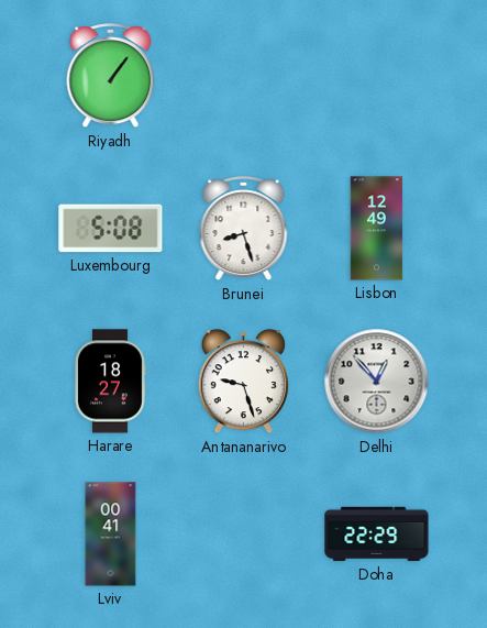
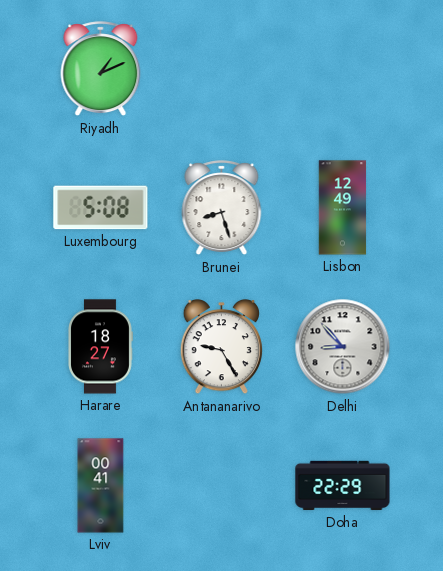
Riyadh: 1:06 -> 1:11
Antananarivo: 9:27 -> 9:25
Delhi: 12:53 -> 8:53
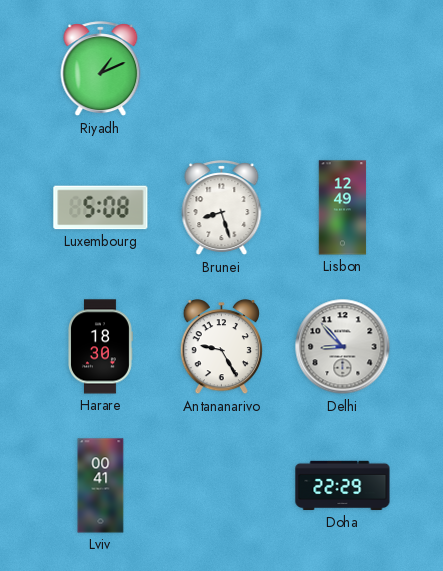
Harare: 18:27 -> 18:30
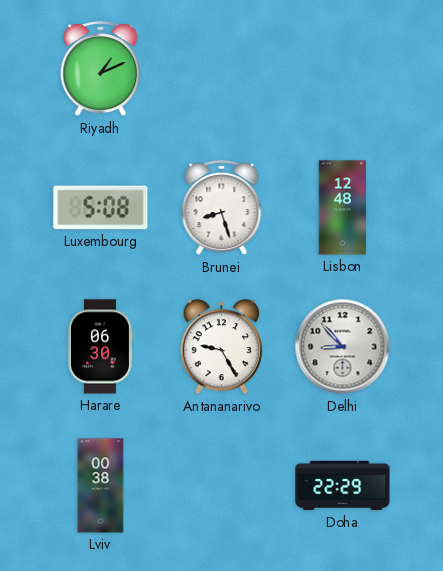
Lisbon: 12:49 -> 12:48
Harare: 18:30 -> 06:30
Lviv: 00:41 -> 00:38
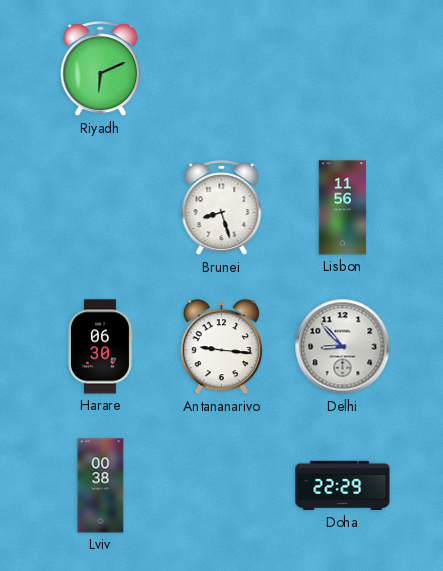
Riyadh: 1:11 -> 6:11
Luxembourg: 5:08 -> none
Lisbon: 12:48 -> 11:56
Antananarivo: 9:25 -> 9:16
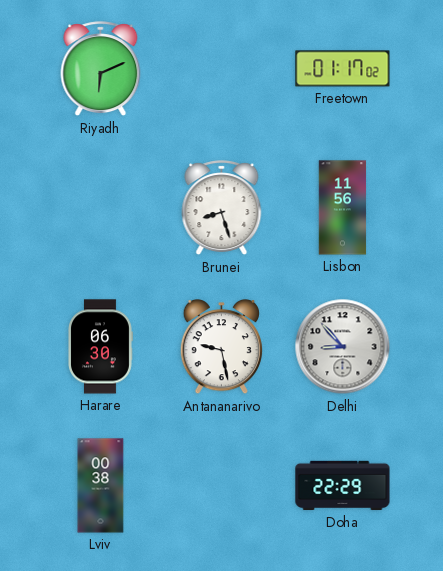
Freetown: none -> 01:17
Antananarivo: 9:16 -> 9:28
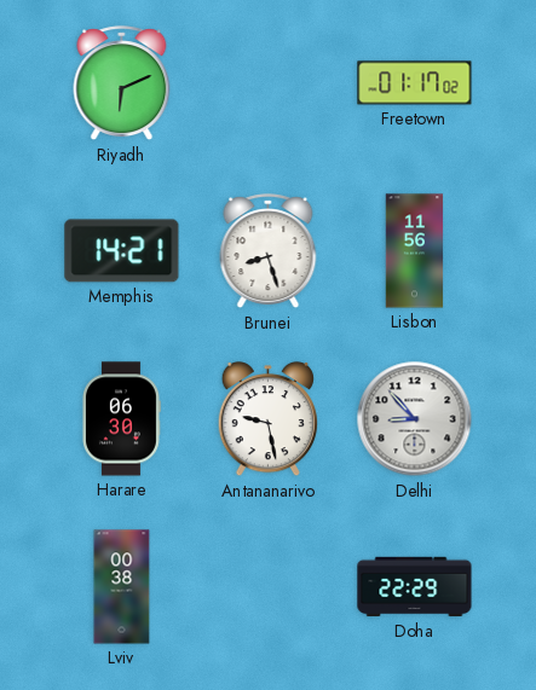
Memphis: none -> 14:21
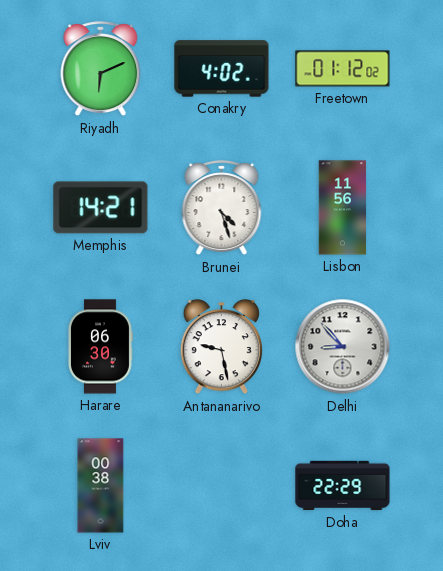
Conakry: none -> 4:02
Freetown: 01:17 -> 01:12
Brunei: 8:27 -> 4:27
